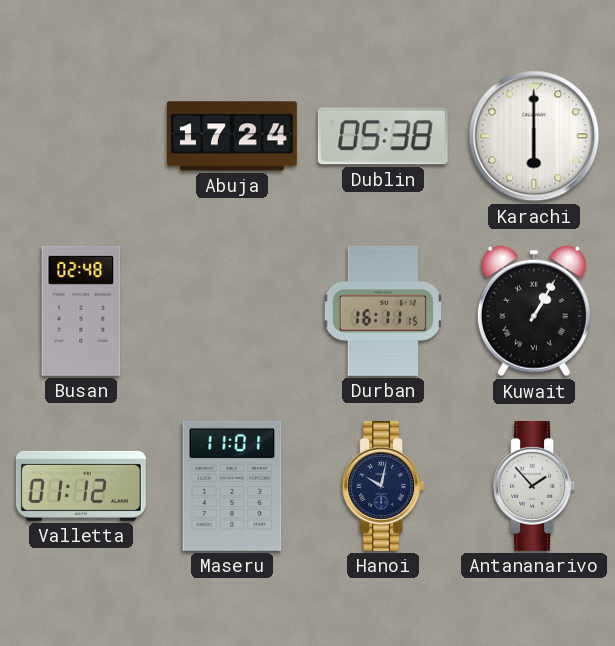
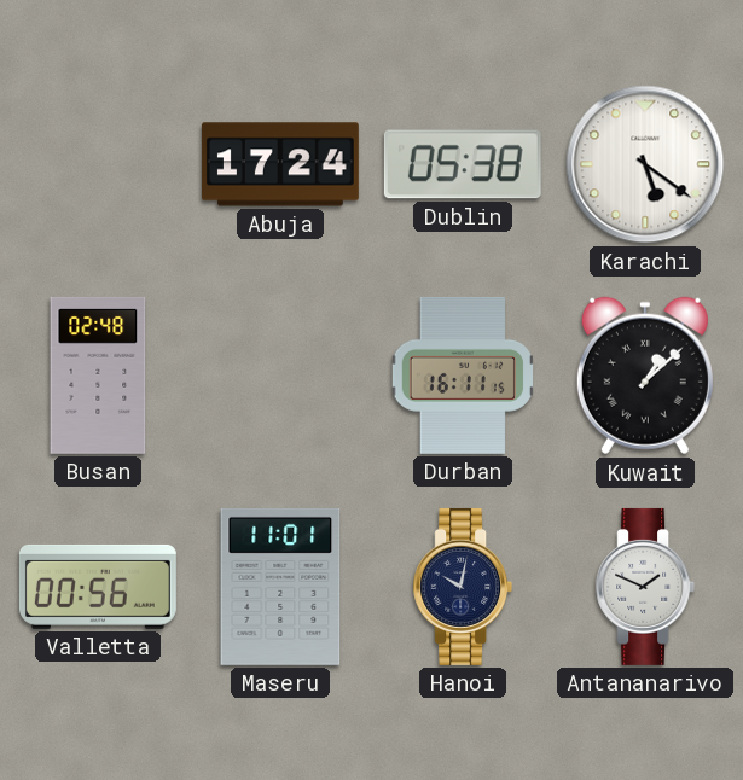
Karachi: 6:00 -> 5:21
Kuwait: 1:05 -> 1:08
Valletta: 01:12 -> 00:56
Antananarivo: 1:53 -> 1:49
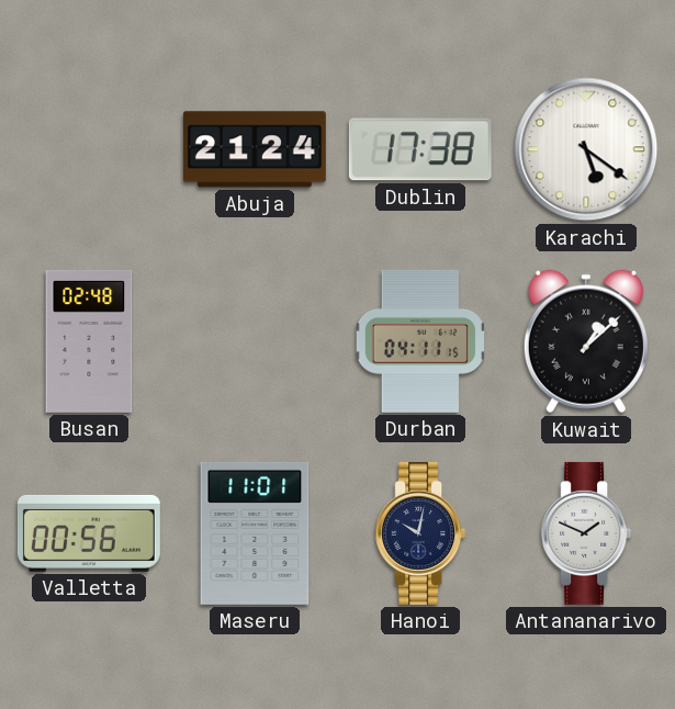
Abuja: 17:24 -> 21:24
Dublin: 05:38 -> 17:38
Durban: 16:11 -> 04:11
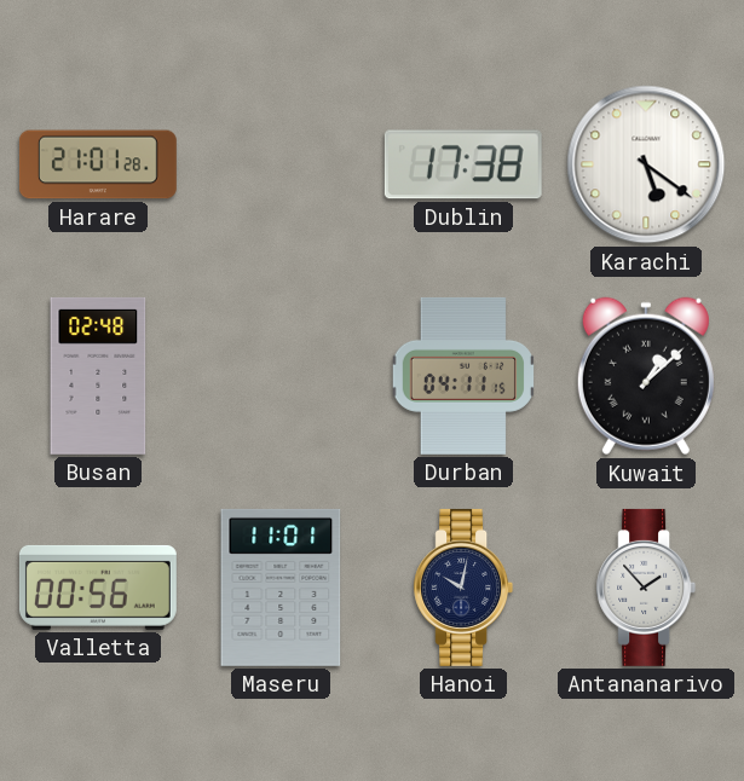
Harare: none -> 21:01
Abuja: 21:24 -> none
Antananarivo: 1:49 -> 1:53
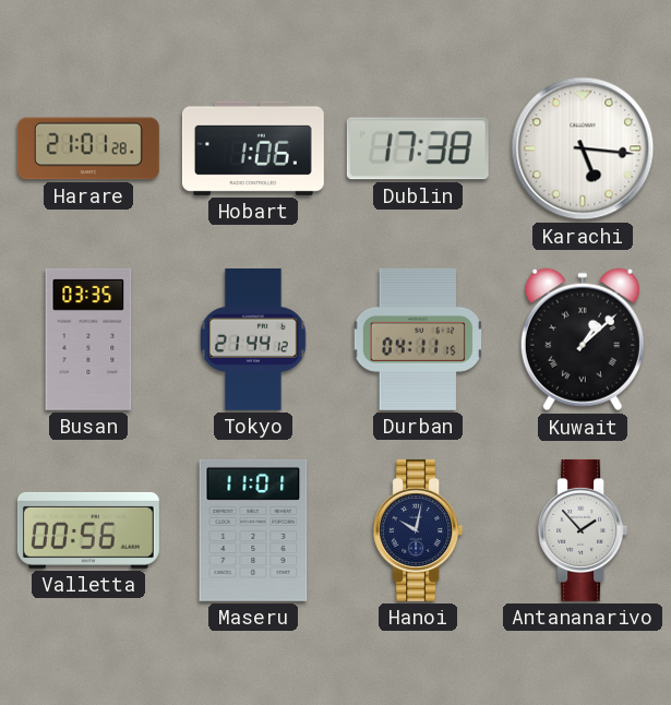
Hobart: none -> 1:06
Karachi: 5:21 -> 5:16
Busan: 02:48 -> 03:35
Tokyo: none -> 21:44
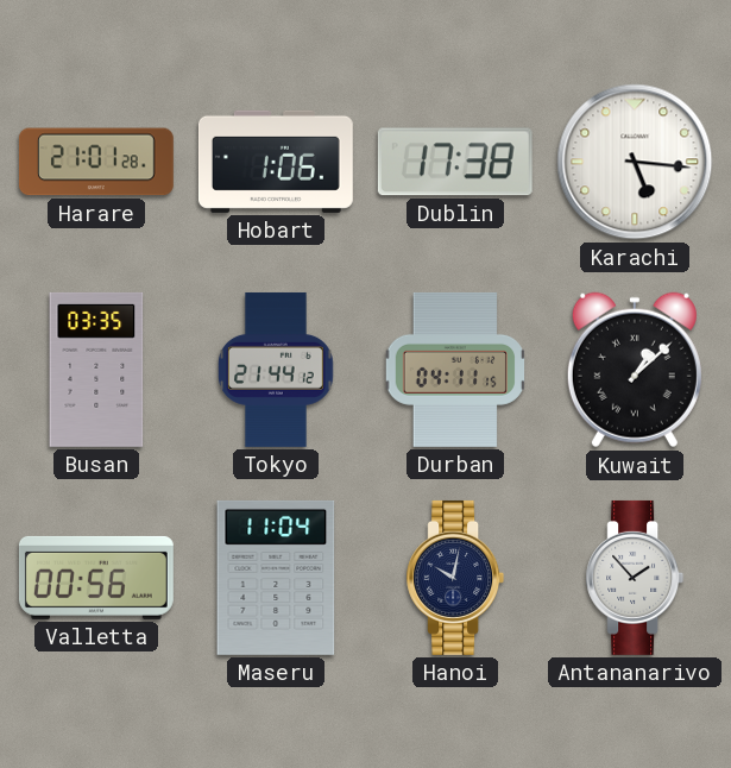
Maseru: 11:01 -> 11:04
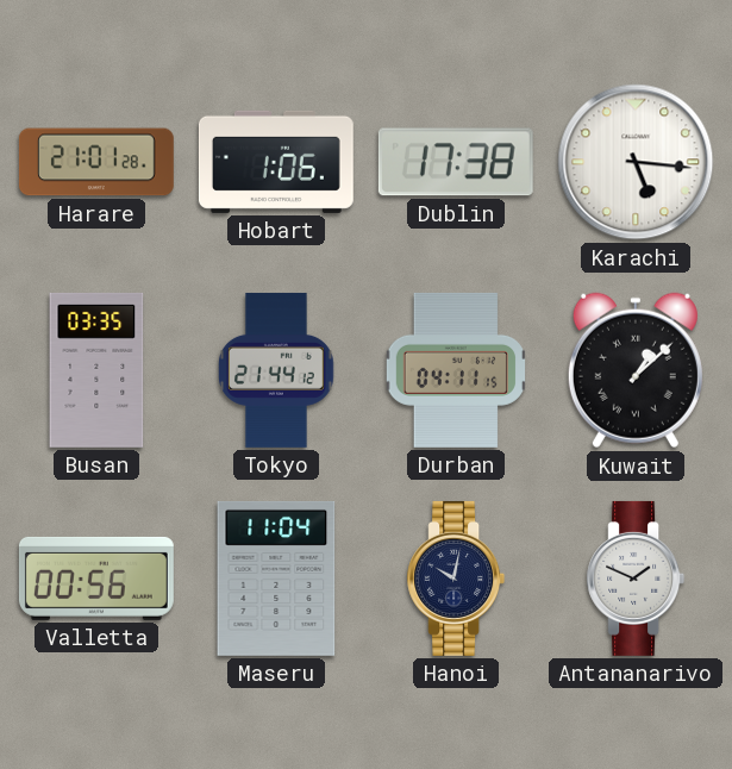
Antananarivo: 1:53 -> 1:49
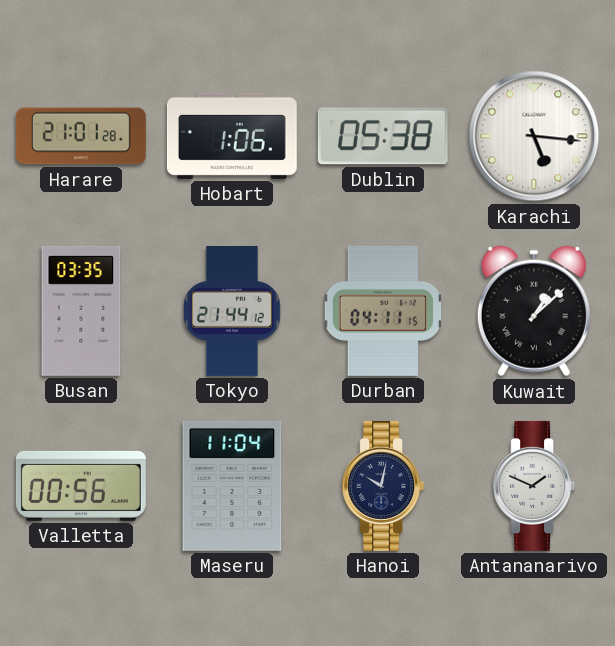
Dublin: 17:38 -> 05:38
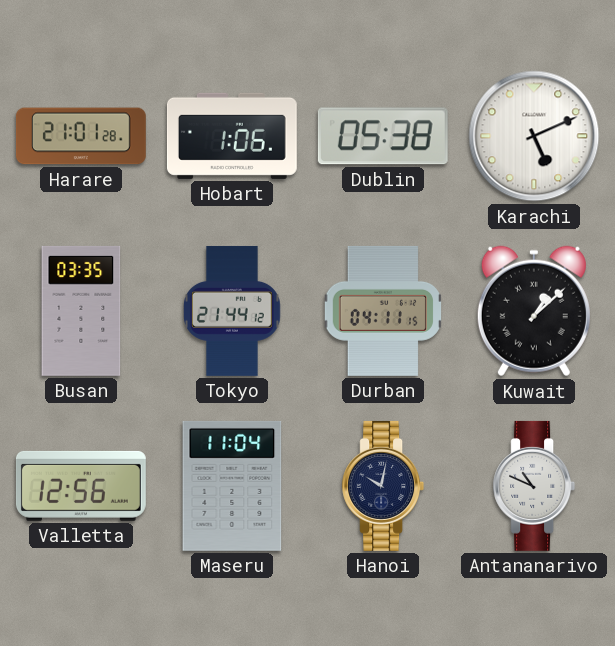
Karachi: 5:16 -> 5:11
Valletta: 00:56 -> 12:56
Antananarivo: 1:49 -> 10:49
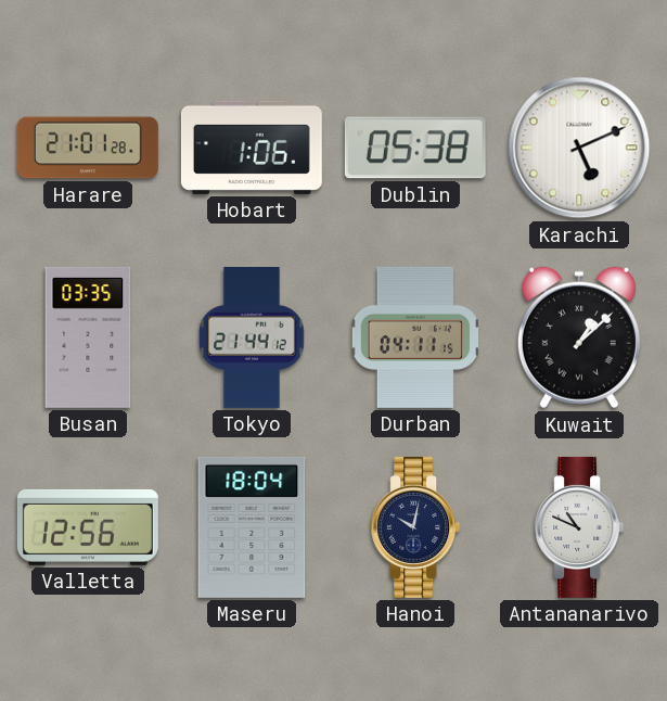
Maseru: 11:04 -> 18:04
